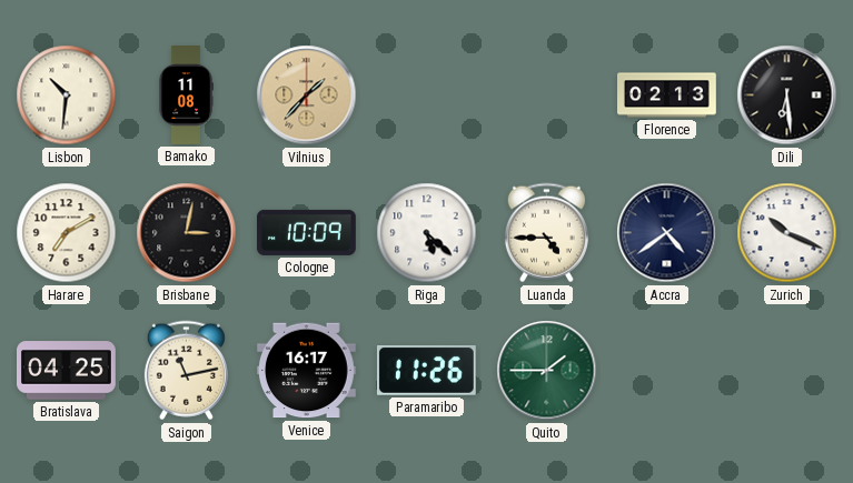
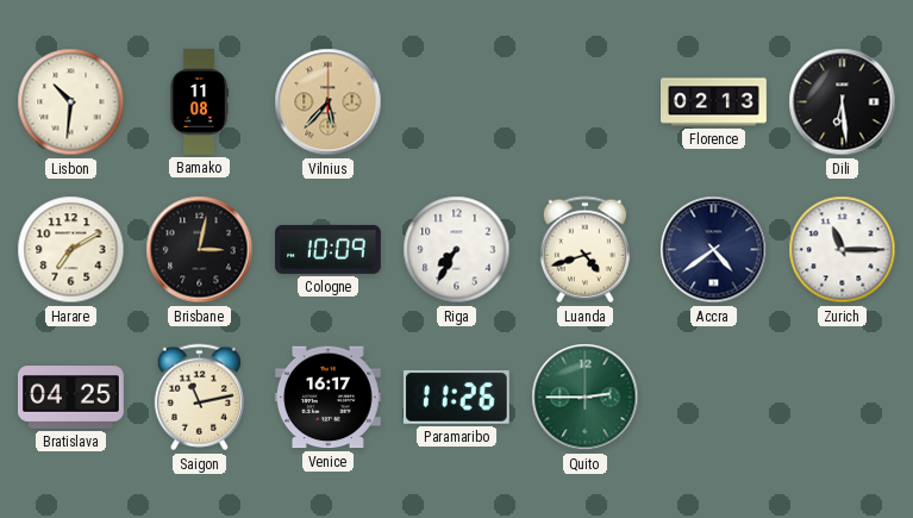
Vilnius: 1:37 -> 5:37
Riga: 5:22 -> 7:35
Luanda: 4:45 -> 4:42
Zurich: 10:19 -> 11:15
Quito: 1:45 -> 2:45
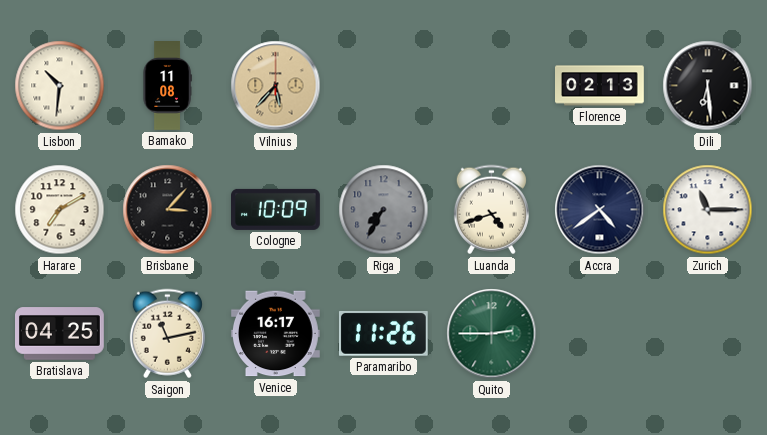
Brisbane: 3:02 -> 3:07
Riga dial: white -> grey
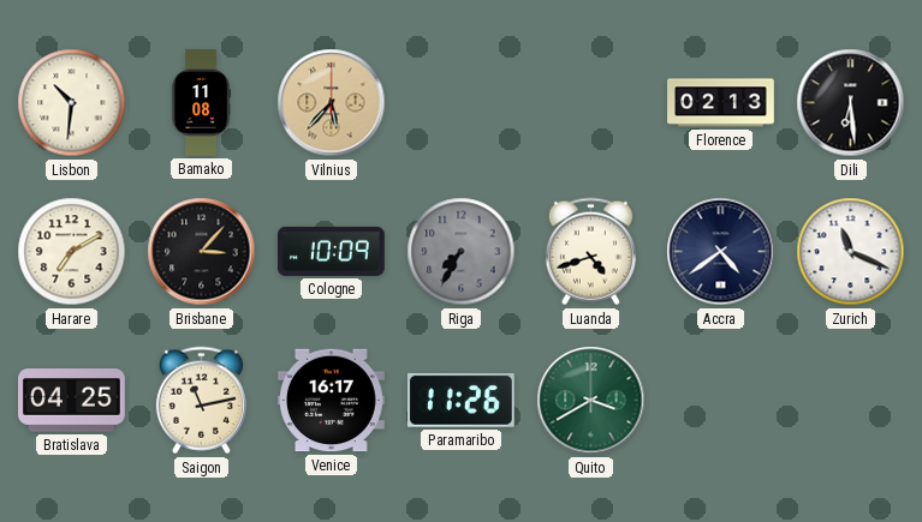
Zurich: 11:15 -> 11:19
Quito: 2:45 -> 3:40
